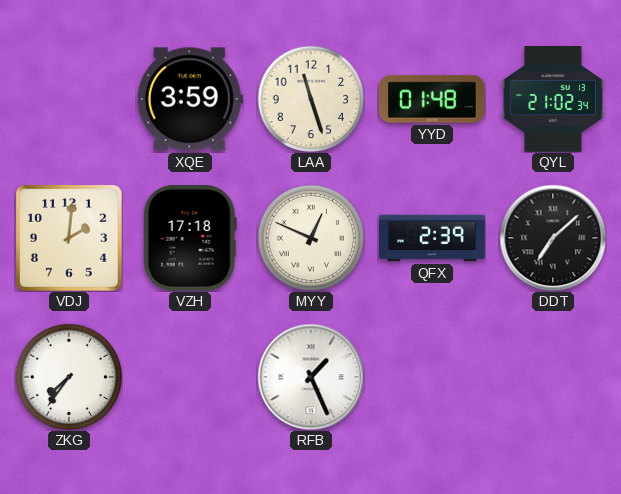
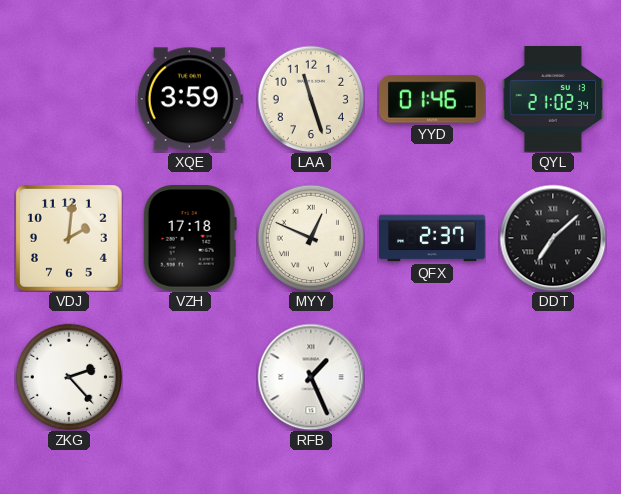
YYD: 01:48 -> 01:46
QFX: 2:39 -> 2:37
ZKG: 7:36 -> 2:23
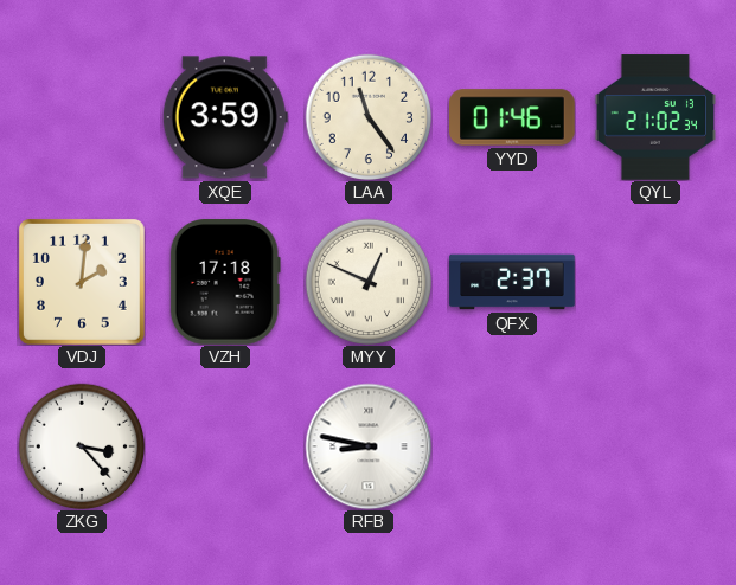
LAA: 11:27 -> 11:24
DDT: 7:08 -> none
ZKG: 2:23 -> 3:23
RFB: 1:26 -> 8:47
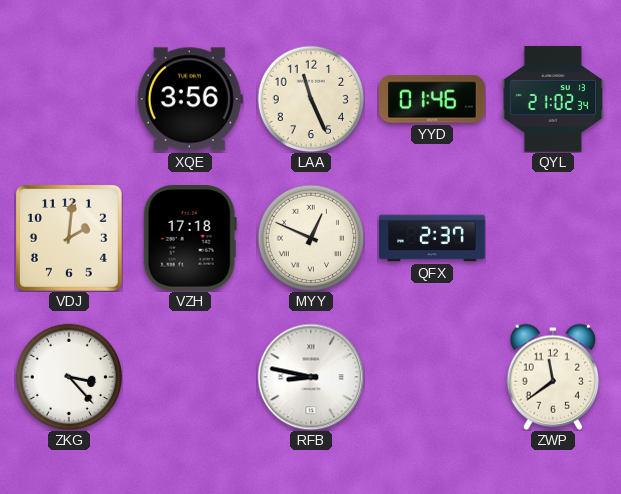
XQE: 3:59 -> 3:56
LAA: 11:24 -> 11:26
ZWP: none -> 11:39
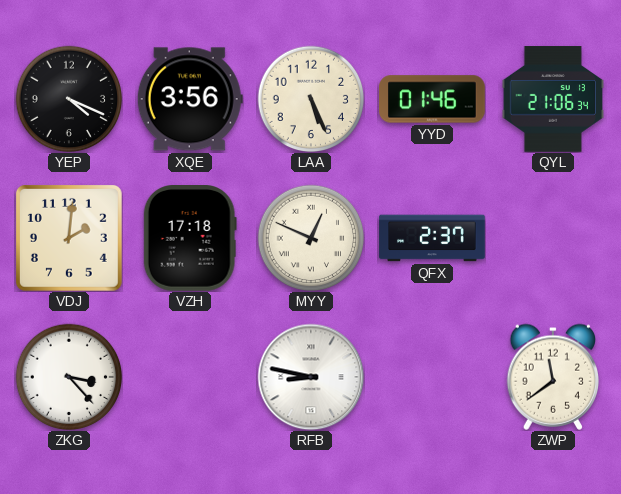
YEP: none -> 4:19
LAA: 11:26 -> 5:26
QYL: 21:02 -> 21:06
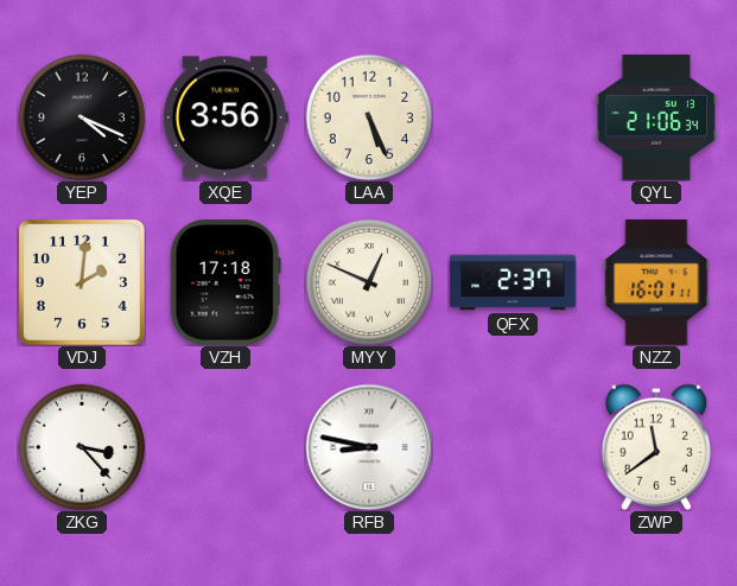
YYD: 01:46 -> none
NZZ: none -> 16:01
